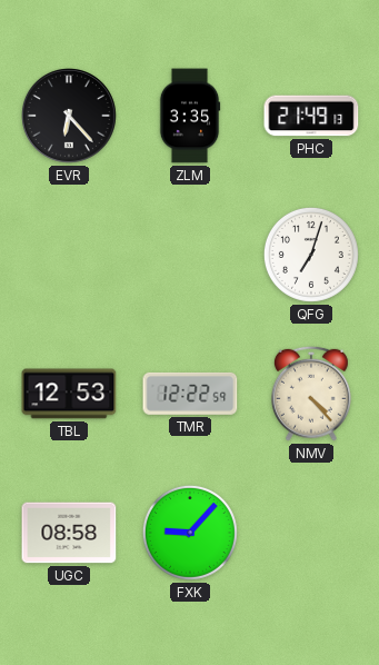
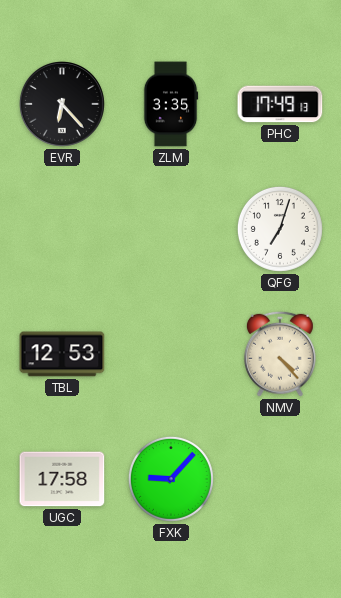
PHC: 21:49 -> 17:49
TMR: 12:22 -> none
UGC: 08:58 -> 17:58
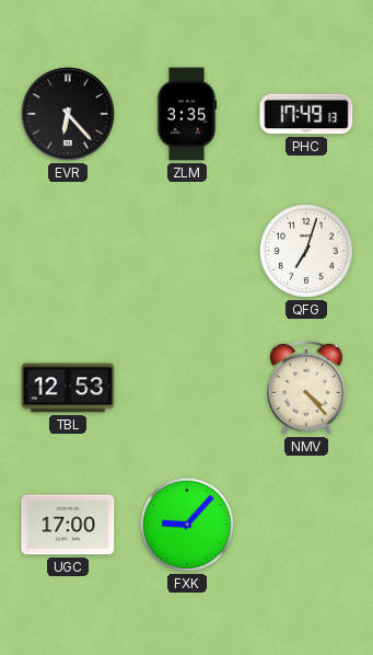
UGC: 17:58 -> 17:00
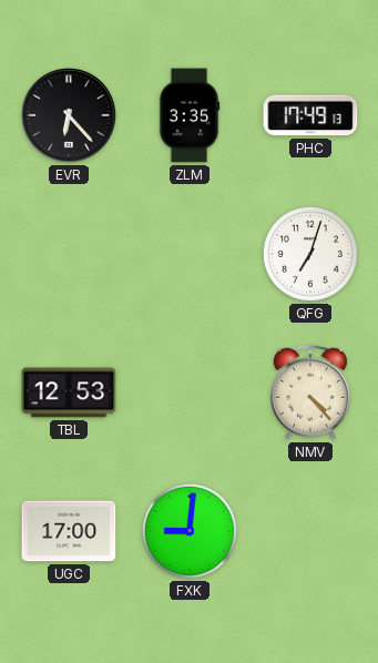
FXK: 9:07 -> 9:01
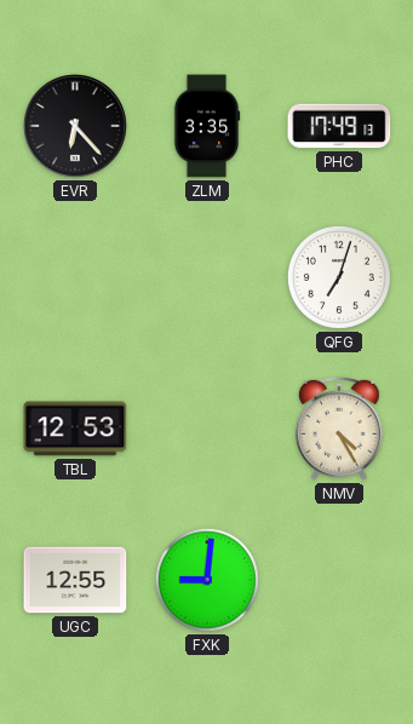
NMV: 4:23 -> 4:25
UGC: 17:00 -> 12:55
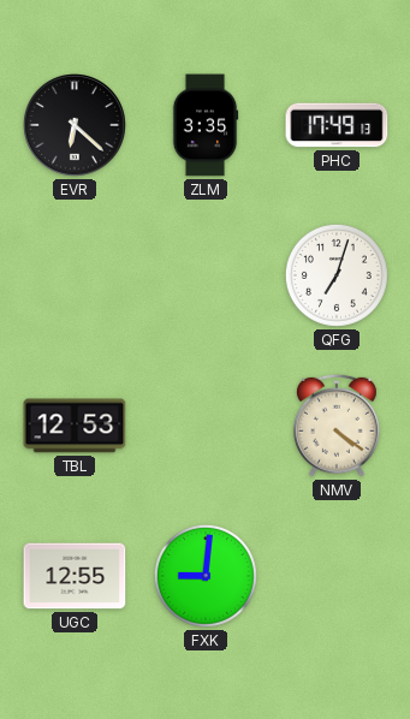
EVR: 6:23 -> 6:22
NMV: 4:25 -> 4:21
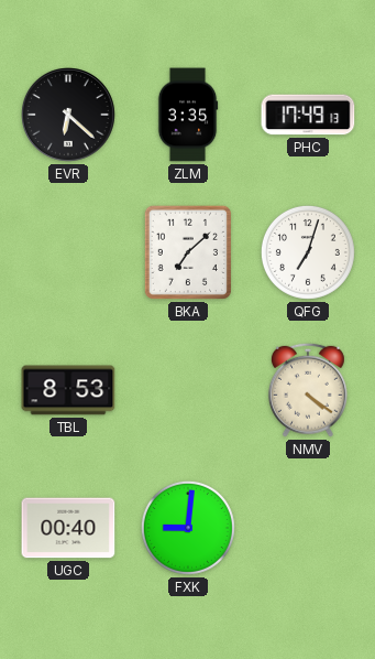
BKA: none -> 7:08
TBL: 12:53 -> 8:53
UGC: 12:55 -> 00:40
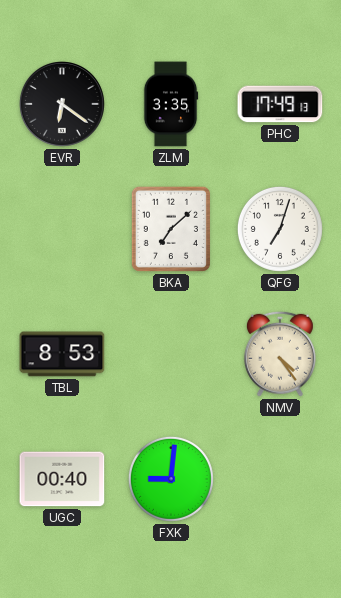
EVR: 6:22 -> 6:21
NMV: 4:21 -> 4:24
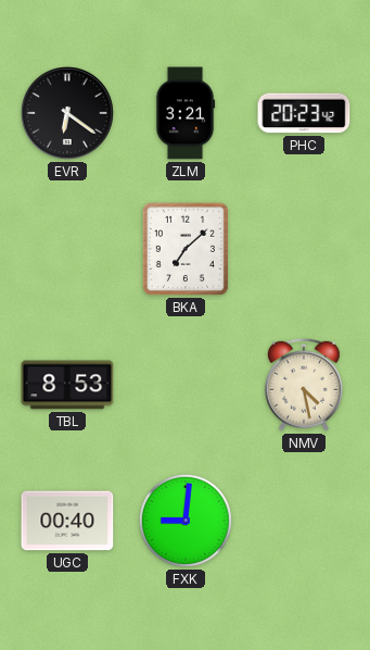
ZLM: 3:35 -> 3:21
PHC: 17:49 -> 20:23
QFG: 7:03 -> none
NMV: 4:24 -> 4:28
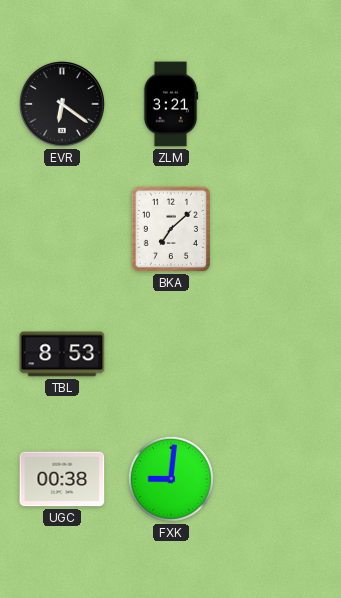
PHC: 20:23 -> none
NMV: 4:28 -> none
UGC: 00:40 -> 00:38
